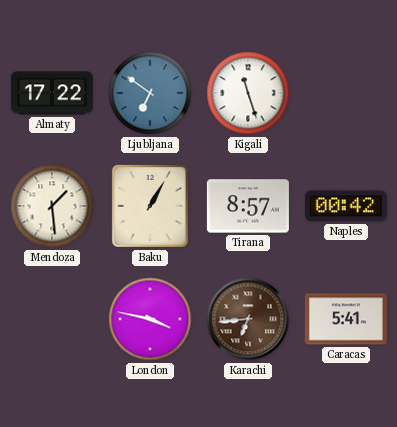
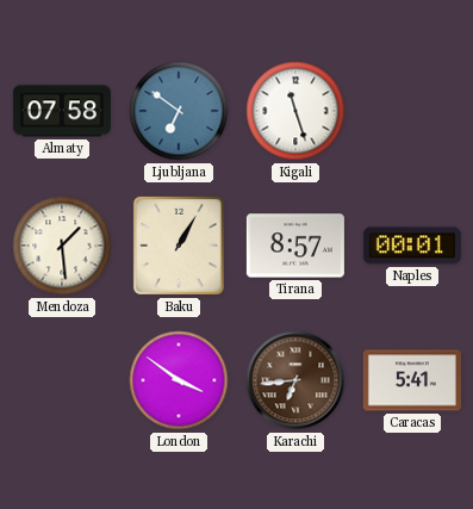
Almaty: 17:22 -> 07:58
Naples: 00:42 -> 00:01
London: 3:47 -> 3:51
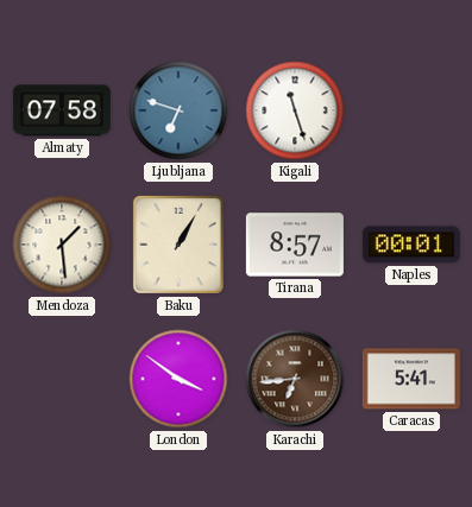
Ljubljana: 6:51 -> 6:48
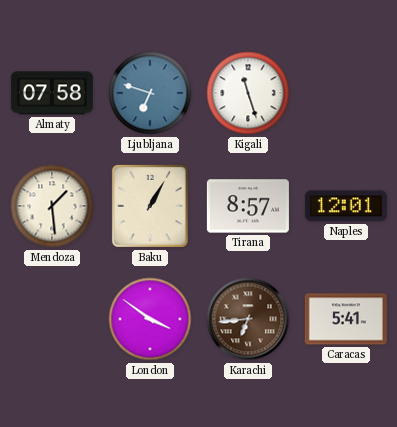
Naples: 00:01 -> 12:01
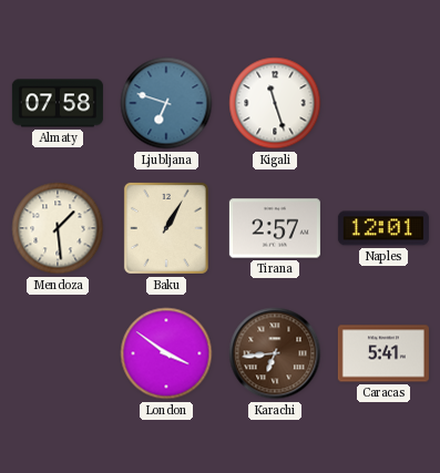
Tirana: 8:57 -> 2:57
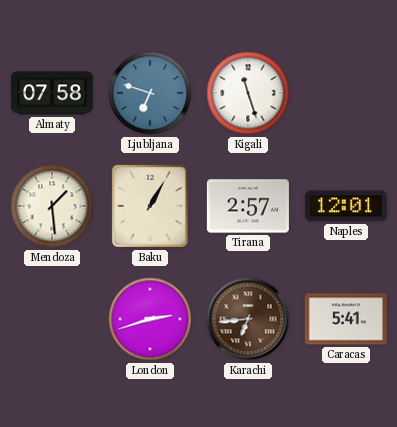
London: 3:51 -> 2:42
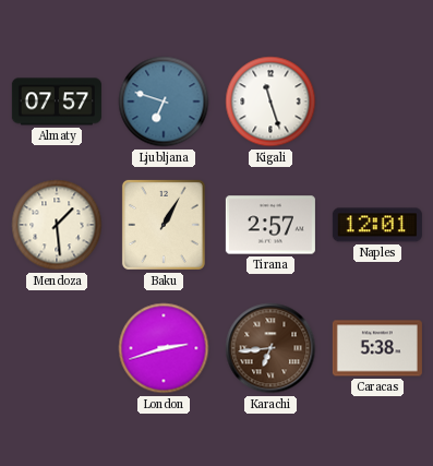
Almaty: 07:58 -> 07:57
Caracas: 5:41 -> 5:38
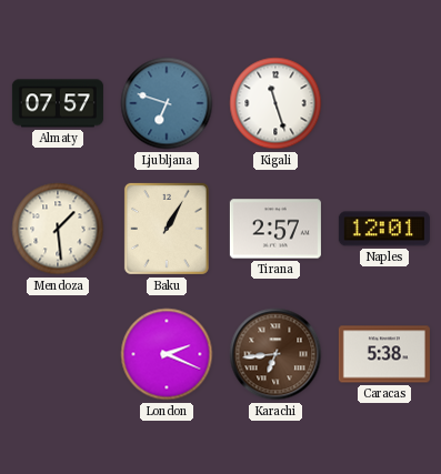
London: 2:42 -> 2:19
